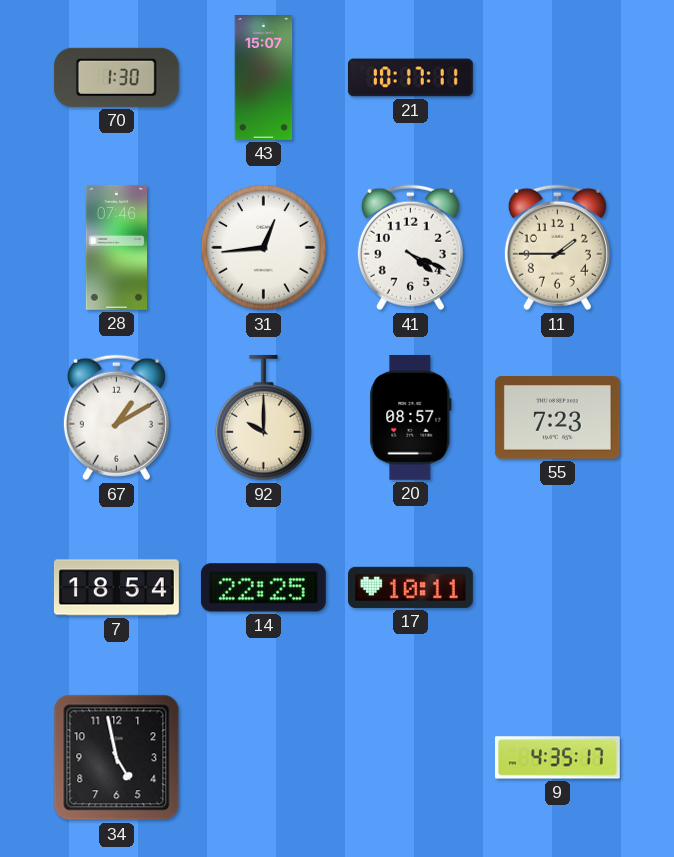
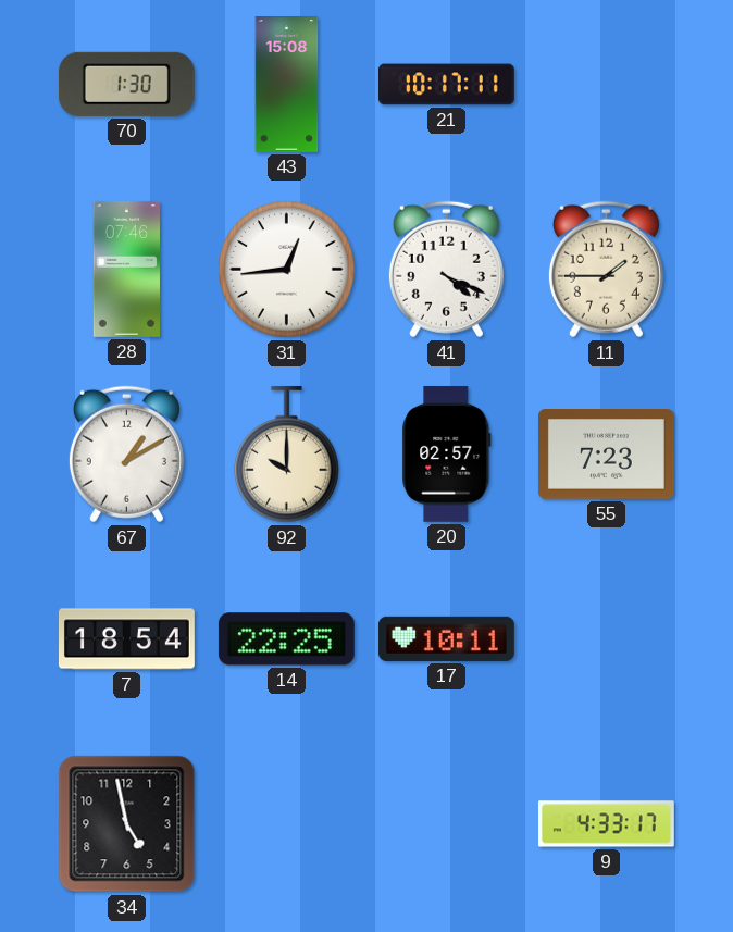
43: 15:07 -> 15:08
20: 08:57 -> 02:57
9: 4:35 -> 4:33
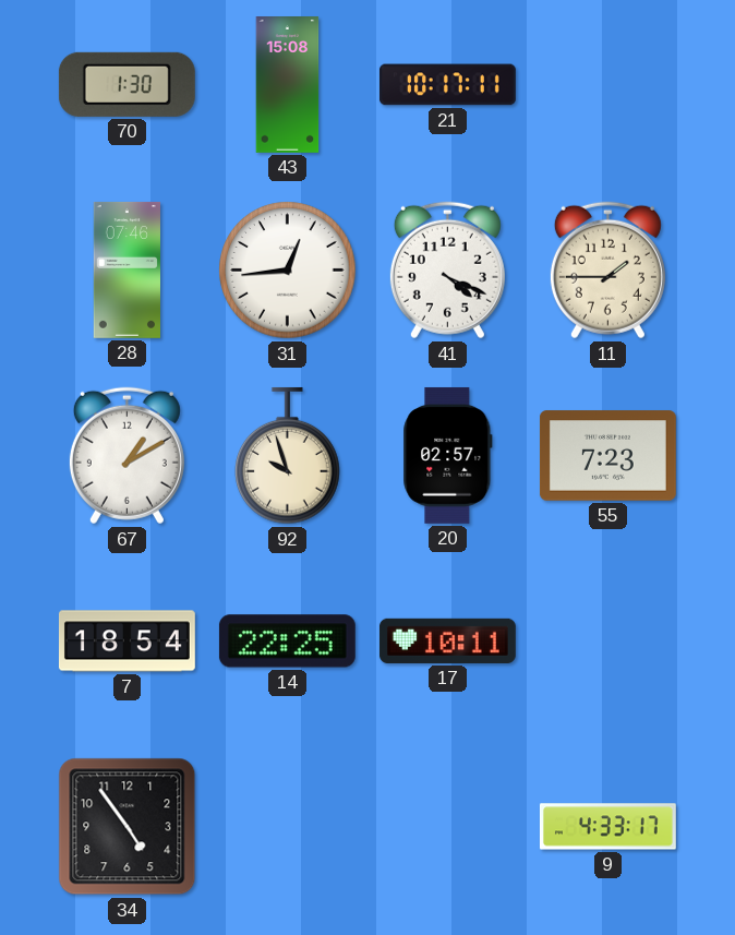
92: 10:00 -> 9:57
34: 4:58 -> 4:54
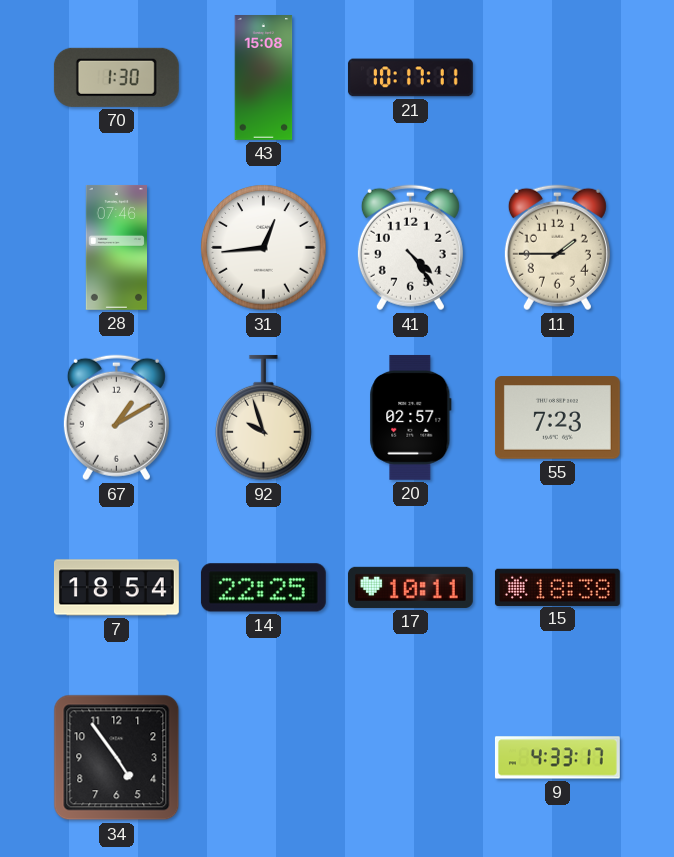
41: 4:19 -> 4:24
15: none -> 18:38
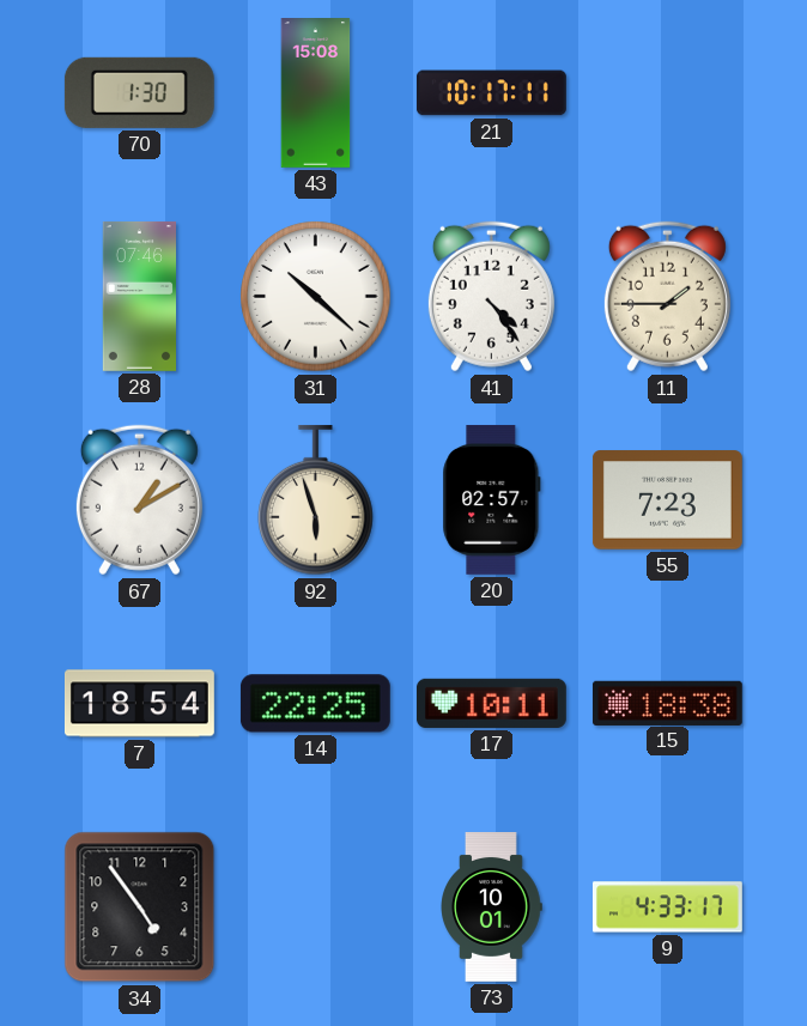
31: 12:44 -> 10:22
92: 9:57 -> 5:57
73: none -> 10:01
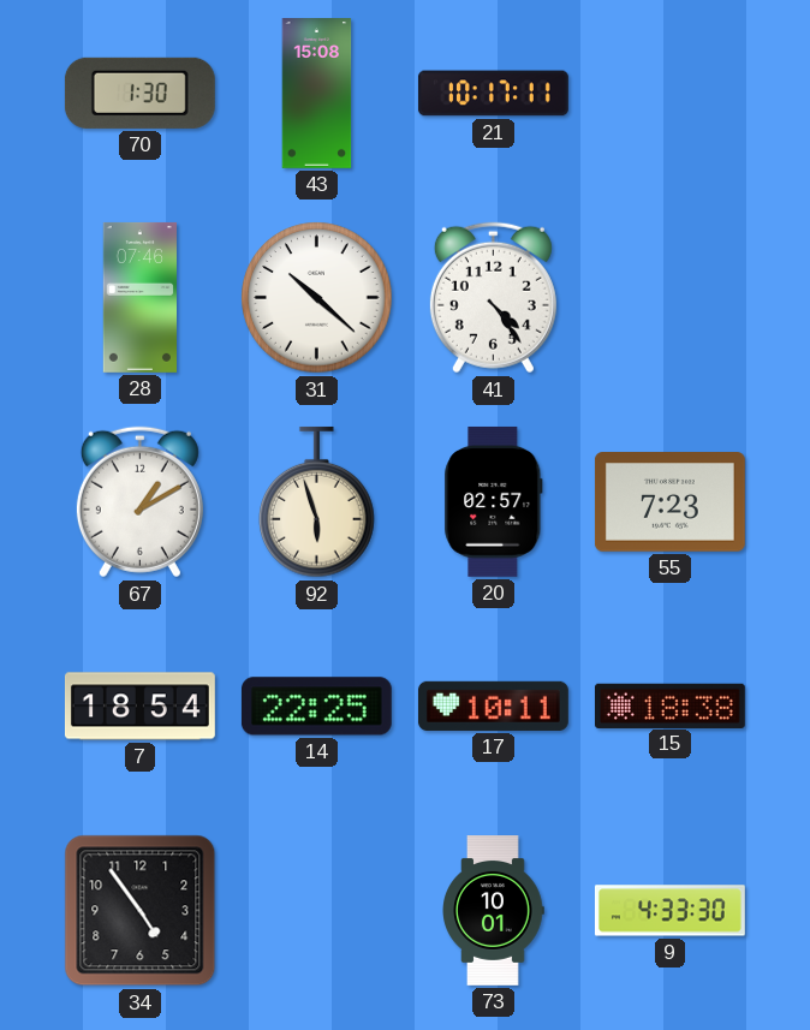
11: 1:45 -> none
9: 4:33:17 -> 4:33:30
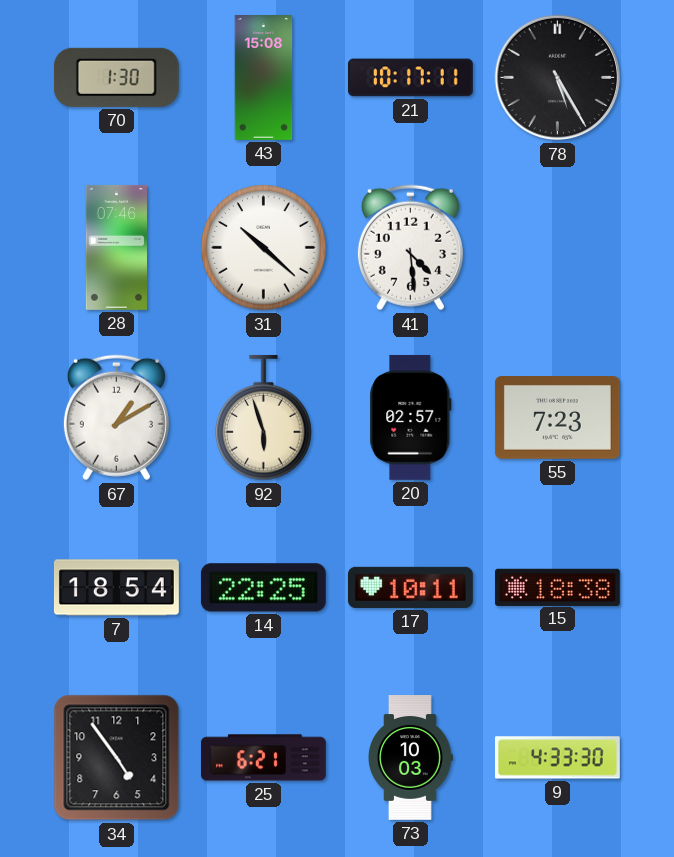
78: none -> 5:25
41: 4:24 -> 4:29
25: none -> 6:21
73: 10:01 -> 10:03
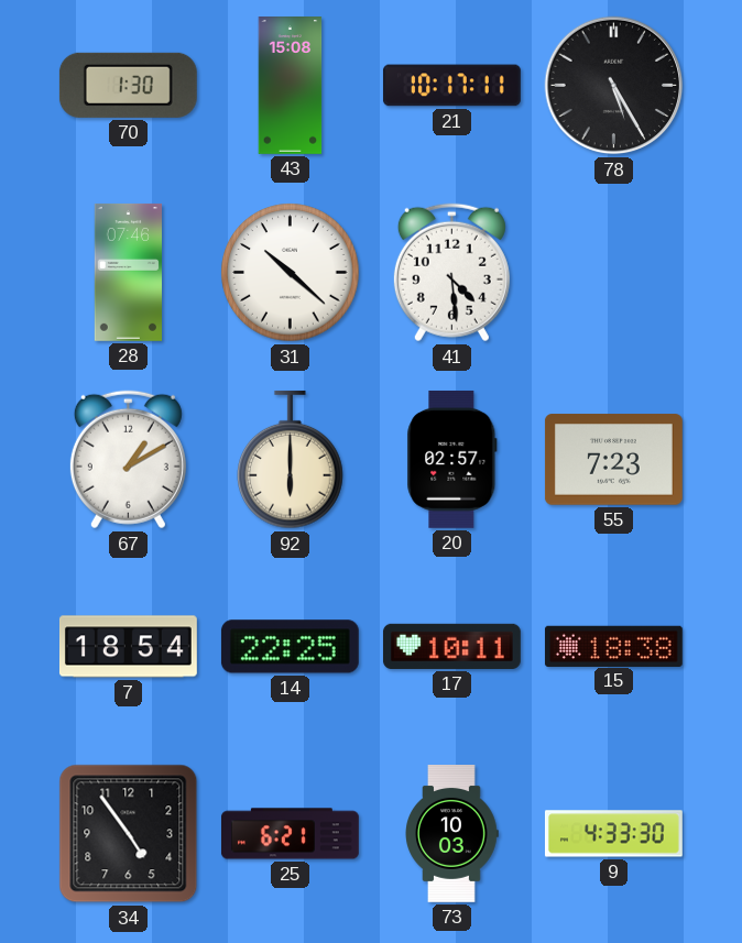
92: 5:57 -> 6:00
